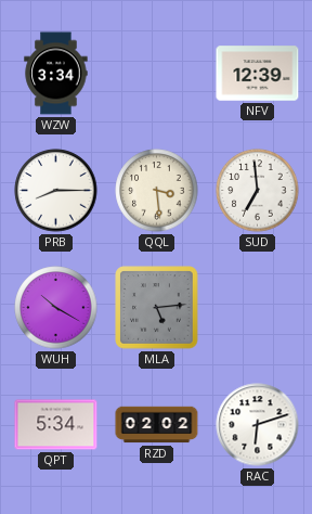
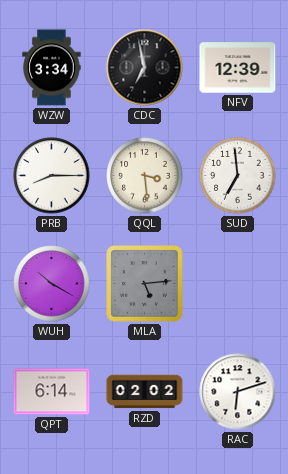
CDC: none -> 6:58
QPT: 5:34 -> 6:14
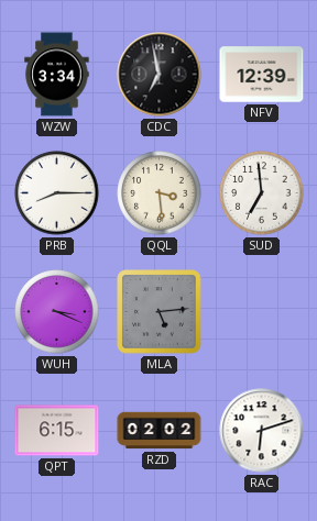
WUH: 10:20 -> 3:19
QPT: 6:14 -> 6:15
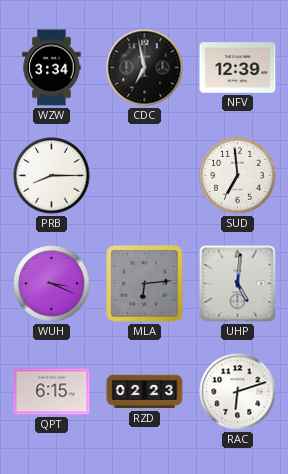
QQL: 3:29 -> none
MLA: 5:14 -> 6:14
UHP: none -> 5:01
RZD: 02:02 -> 02:23
